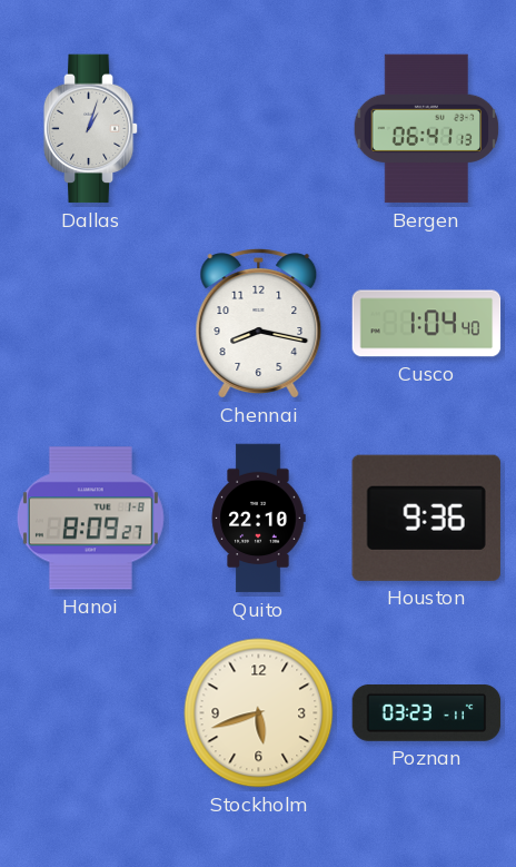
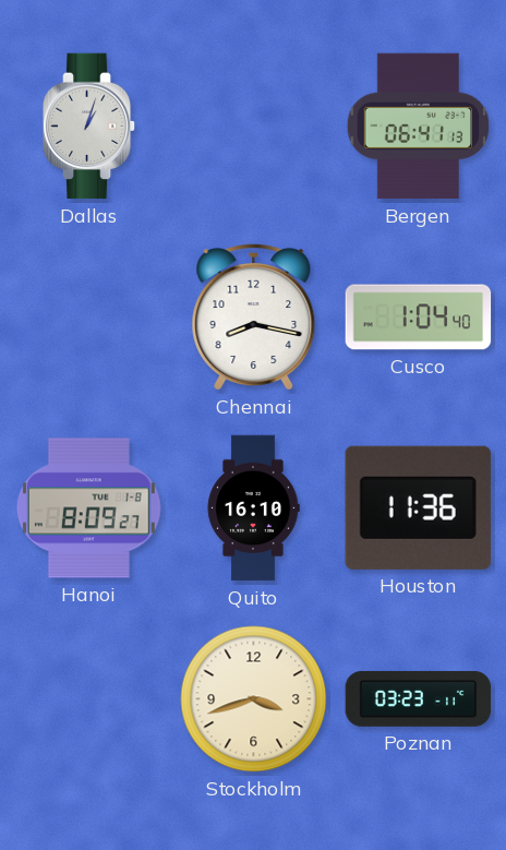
Quito: 22:10 -> 16:10
Houston: 9:36 -> 11:36
Stockholm: 5:42 -> 3:42
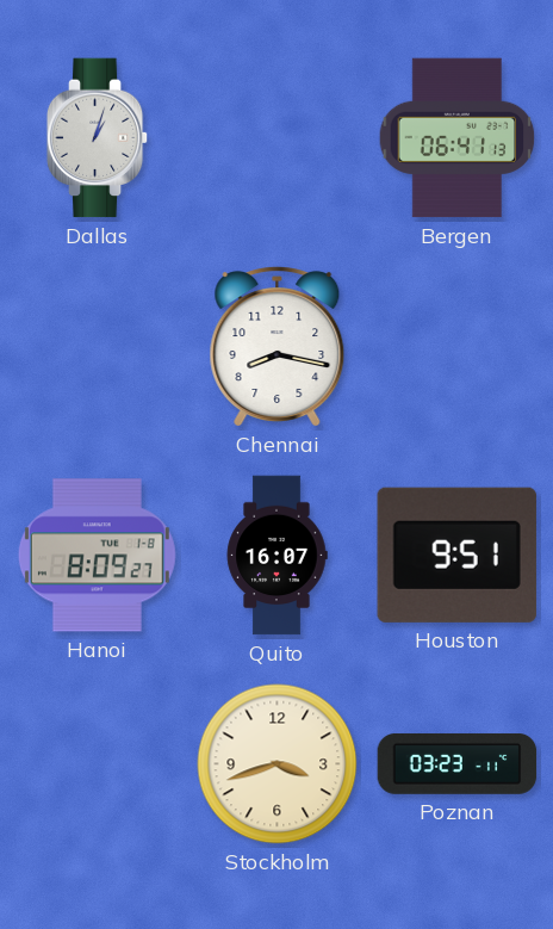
Cusco: 1:04 -> none
Quito: 16:10 -> 16:07
Houston: 11:36 -> 9:51
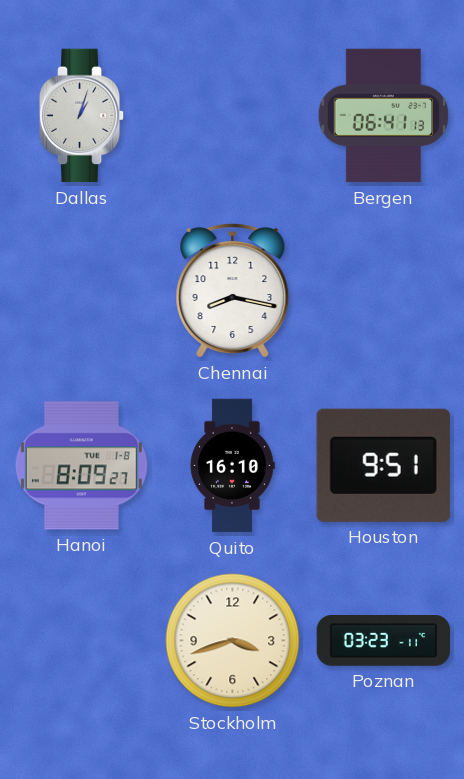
Quito: 16:07 -> 16:10
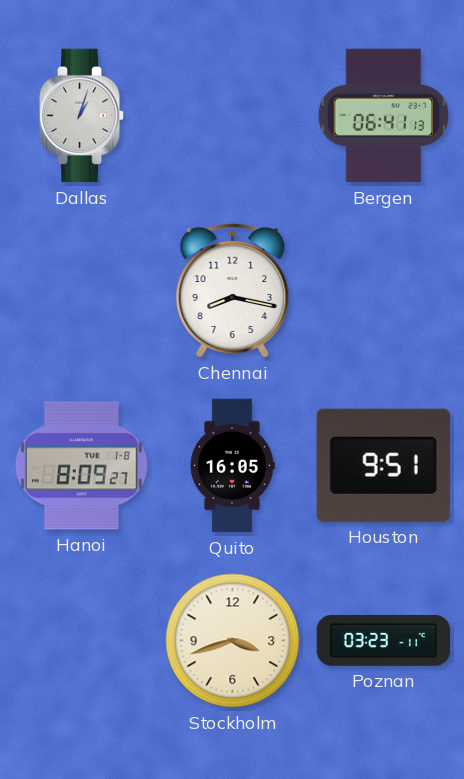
Quito: 16:10 -> 16:05
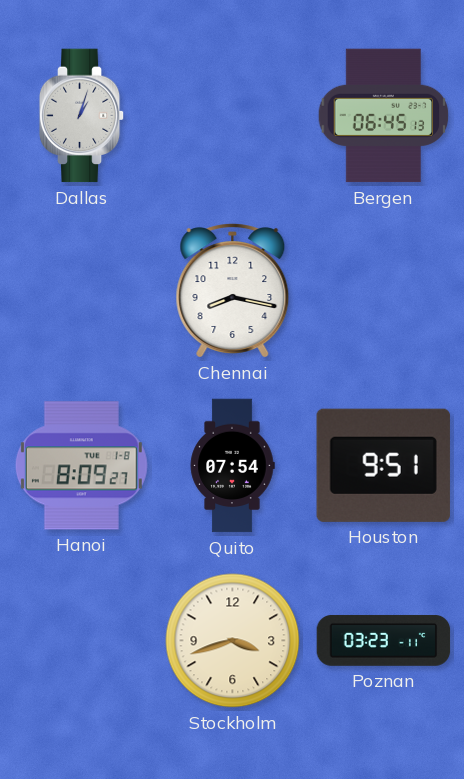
Bergen: 06:41 -> 06:45
Quito: 16:05 -> 07:54
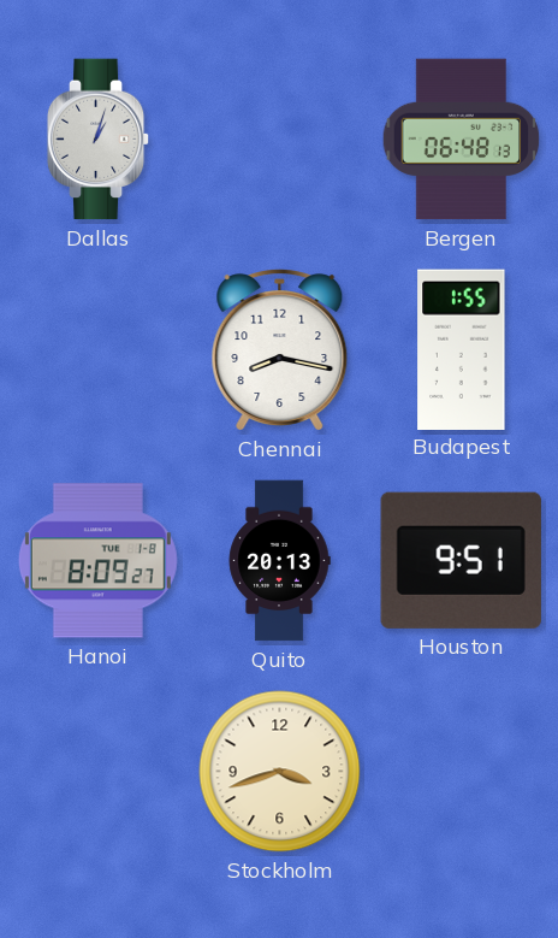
Bergen: 06:45 -> 06:48
Budapest: none -> 1:55
Quito: 07:54 -> 20:13
Poznan: 03:23 -> none
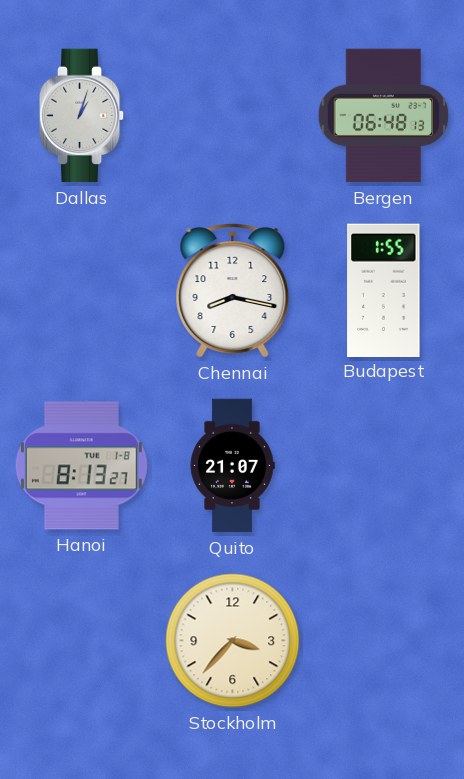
Hanoi: 8:09 -> 8:13
Quito: 20:13 -> 21:07
Houston: 9:51 -> none
Stockholm: 3:42 -> 3:37
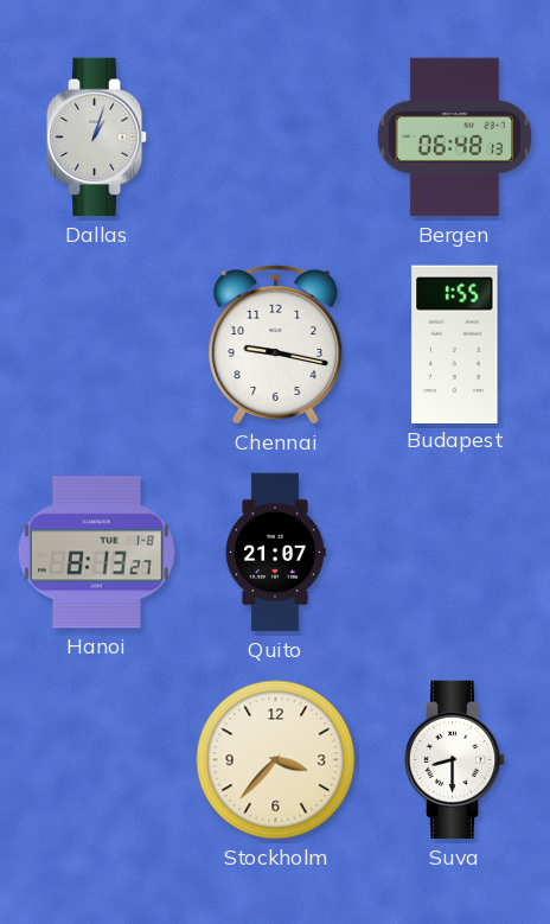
Chennai: 8:17 -> 9:17
Suva: none -> 8:30
